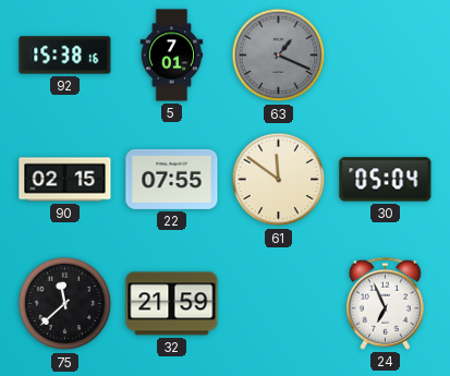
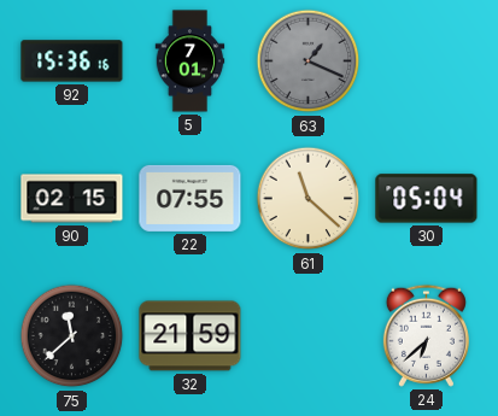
92: 15:38 -> 15:36
61: 11:51 -> 11:22
24: 6:56 -> 6:38
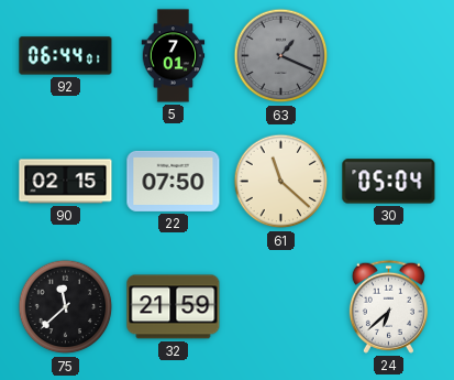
92: 15:36 -> 06:44
22: 07:55 -> 07:50
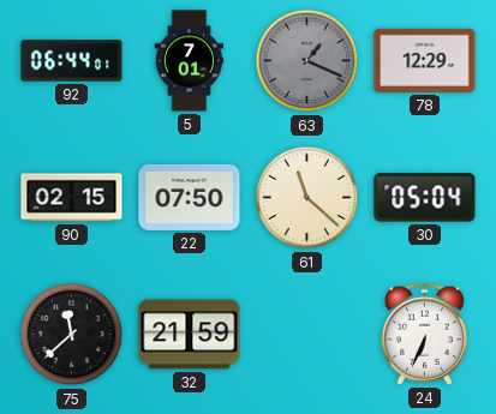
78: none -> 12:29
24: 6:38 -> 6:34
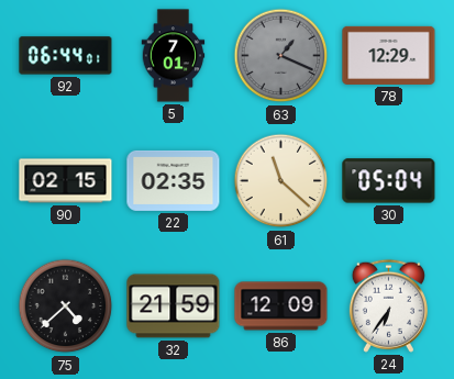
22: 07:50 -> 02:35
75: 11:38 -> 4:38
86: none -> 12:09
24: 6:34 -> 6:36
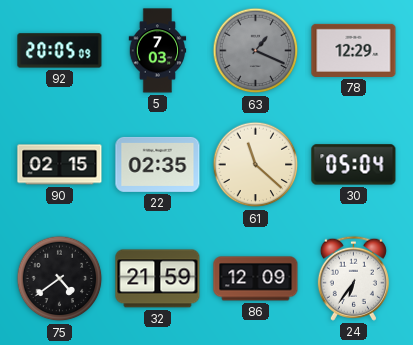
92: 06:44 -> 20:05
5: 7:01 -> 7:03
75: 4:38 -> 4:39
